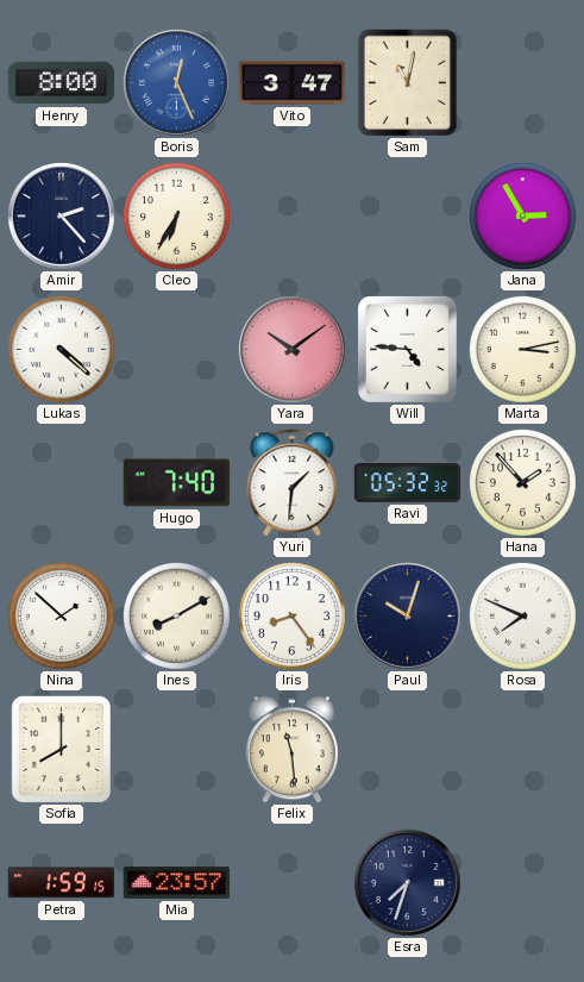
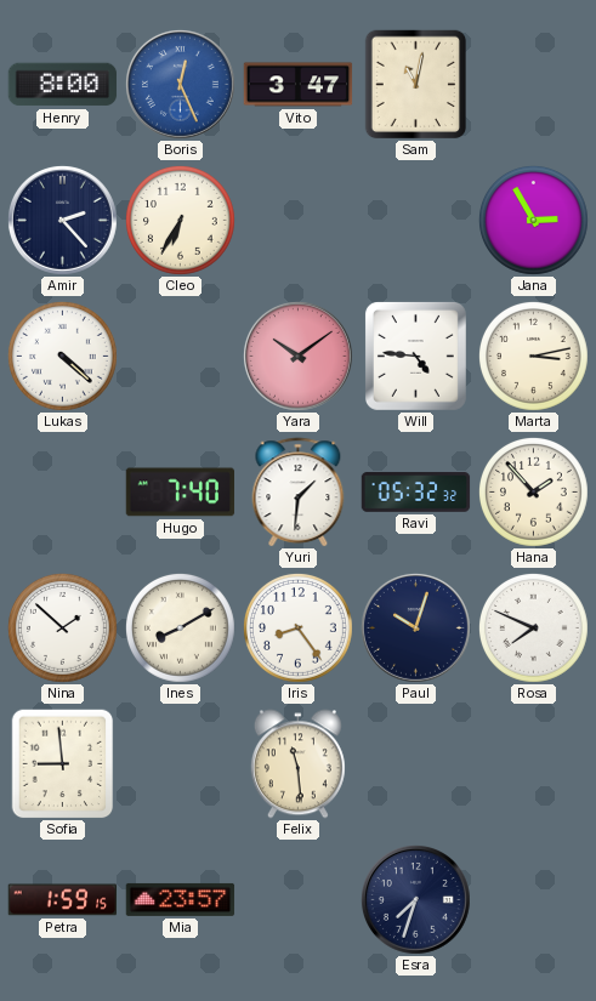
Sofia: 8:00 -> 8:59
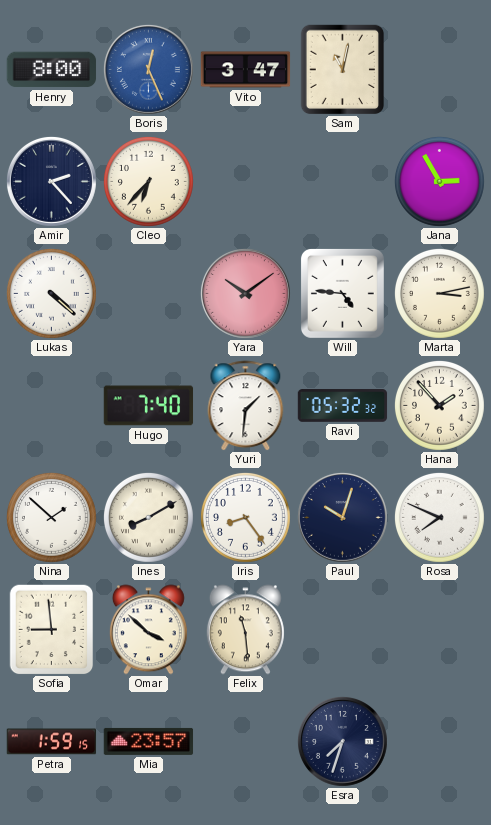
Cleo: 6:35 -> 6:37
Omar: none -> 3:52
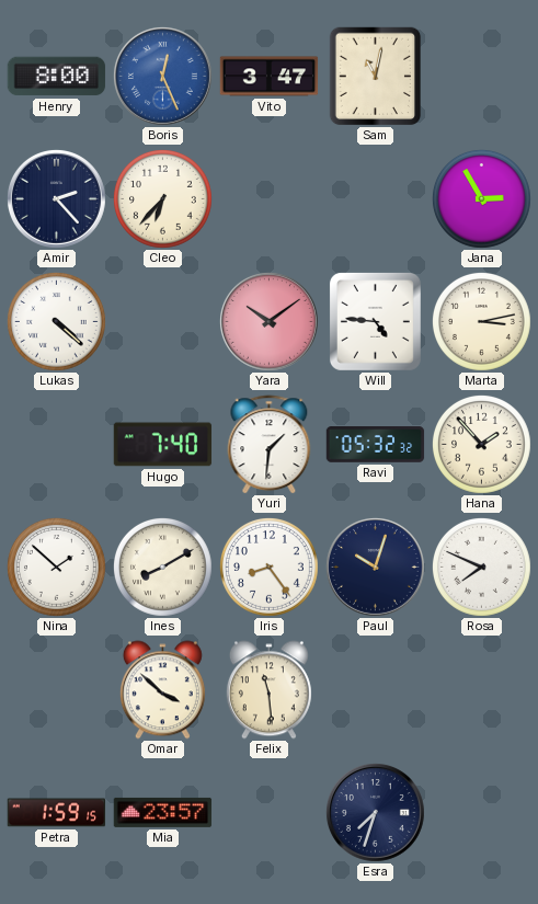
Sofia: 8:59 -> none
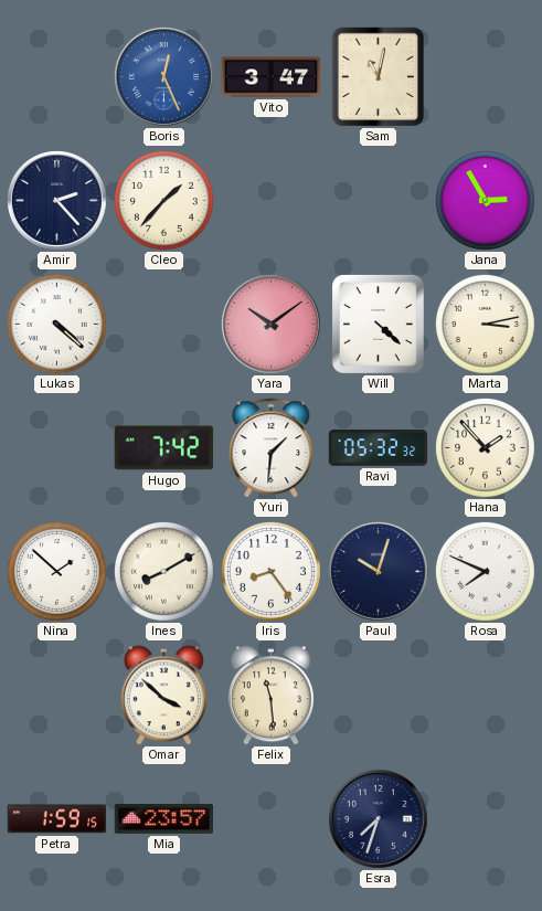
Henry: 8:00 -> none
Cleo: 6:37 -> 1:37
Will: 4:46 -> 4:22
Hugo: 7:40 -> 7:42
